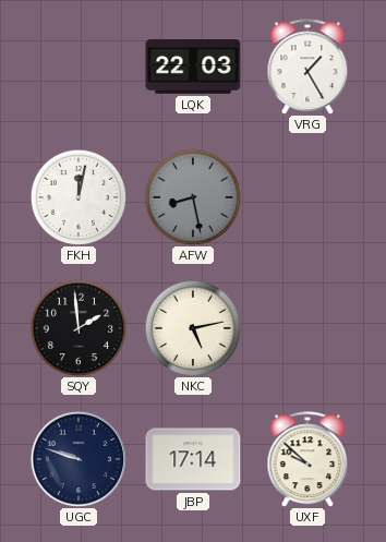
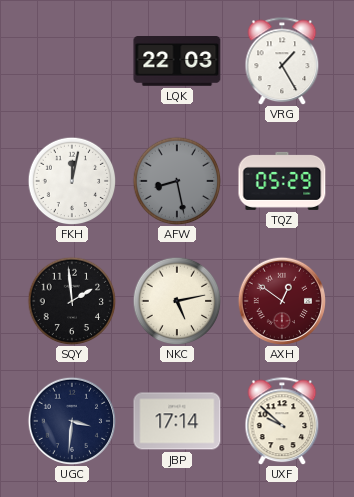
TQZ: none -> 05:29
AXH: none -> 12:51
UGC: 9:48 -> 3:31
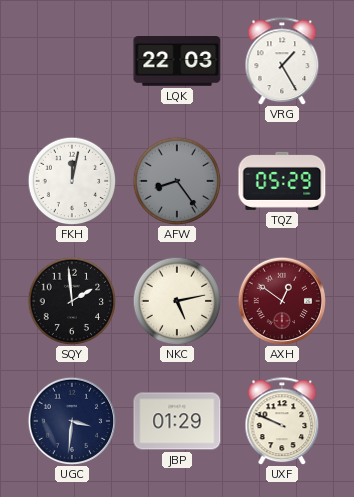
AFW: 8:28 -> 8:24
JBP: 17:14 -> 01:29
UXF: 9:52 -> 9:49
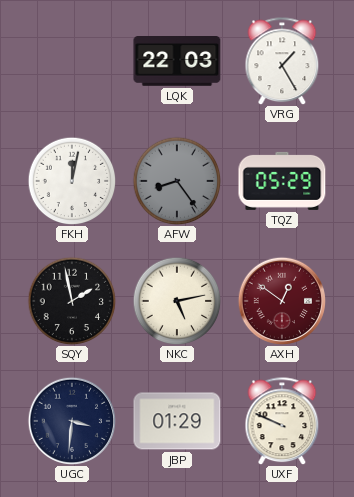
SQY: 1:59 -> 1:58
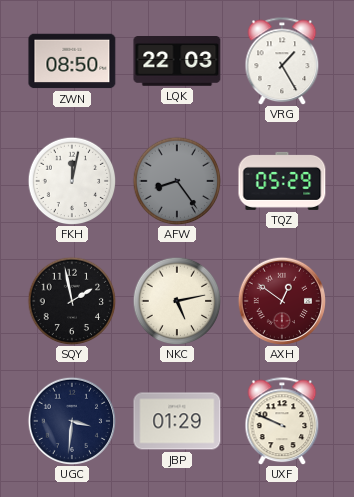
ZWN: none -> 08:50
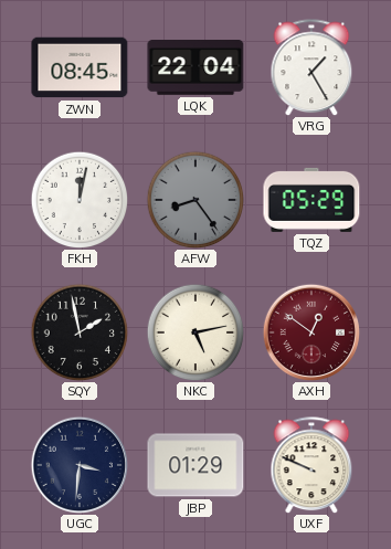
ZWN: 08:50 -> 08:45
LQK: 22:03 -> 22:04
